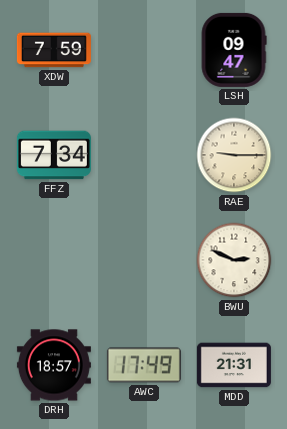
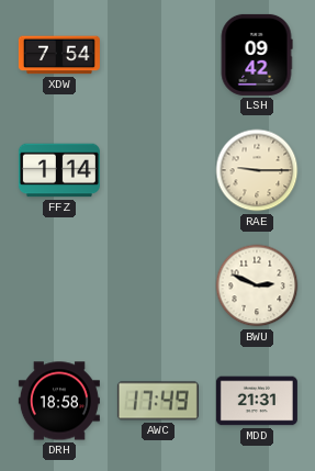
XDW: 7:59 -> 7:54
LSH: 09:47 -> 09:42
FFZ: 7:34 -> 1:14
DRH: 18:57 -> 18:58
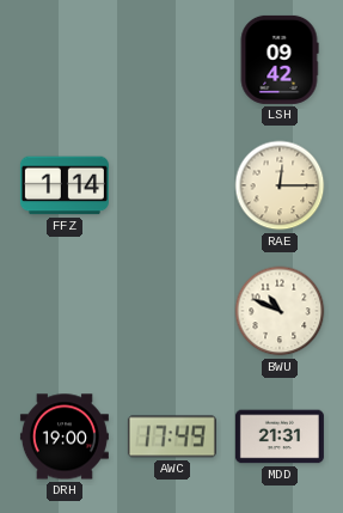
XDW: 7:54 -> none
RAE: 9:15 -> 12:15
BWU: 2:49 -> 10:49
DRH: 18:58 -> 19:00
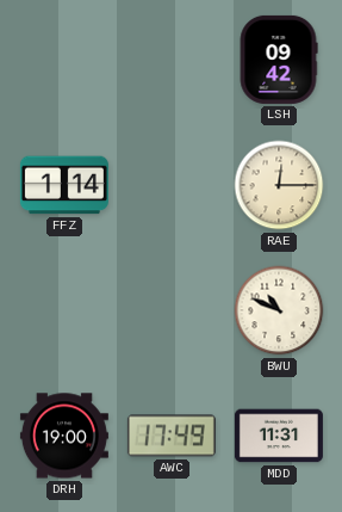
MDD: 21:31 -> 11:31
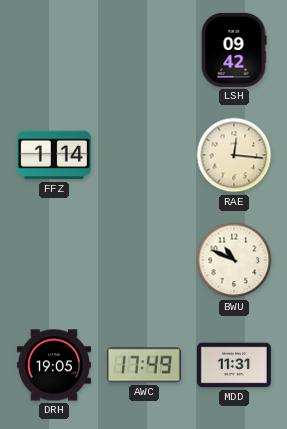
RAE: 12:15 -> 12:16
DRH: 19:00 -> 19:05
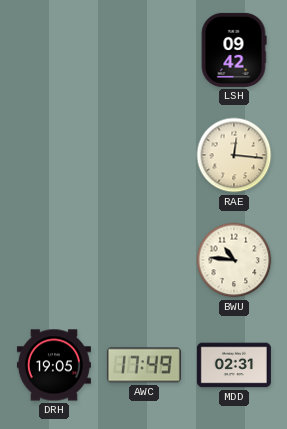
FFZ: 1:14 -> none
BWU: 10:49 -> 10:46
MDD: 11:31 -> 02:31
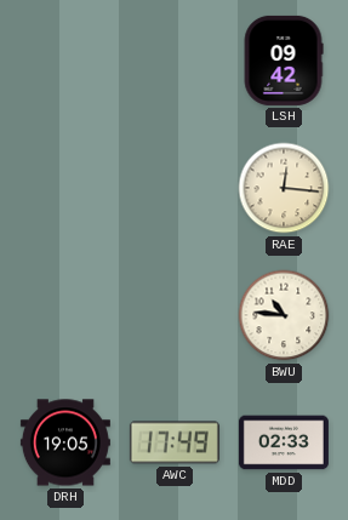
MDD: 02:31 -> 02:33
